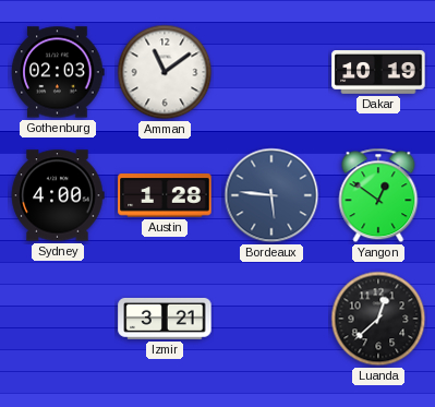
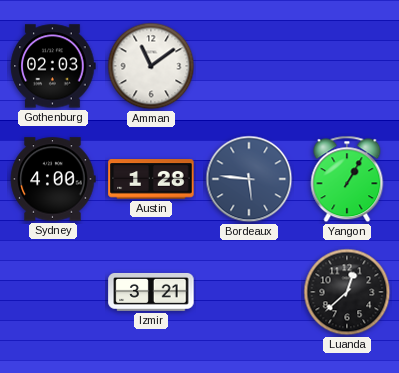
Dakar: 10:19 -> none
Yangon: 12:51 -> 1:05
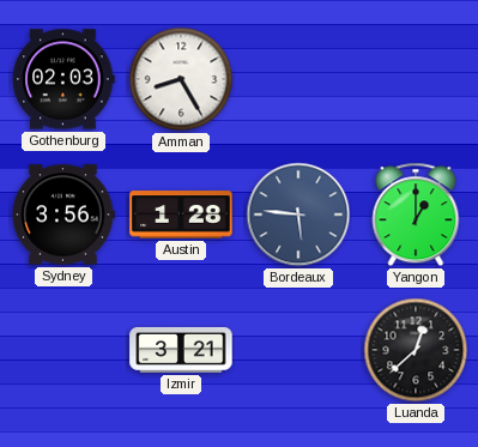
Amman: 11:09 -> 8:25
Sydney: 4:00 -> 3:56
Yangon: 1:05 -> 1:00
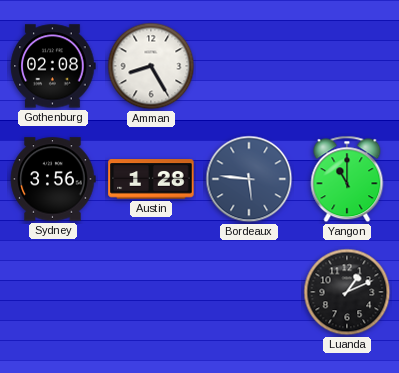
Gothenburg: 02:03 -> 02:08
Yangon: 1:00 -> 11:00
Izmir: 3:21 -> none
Luanda: 12:38 -> 1:11
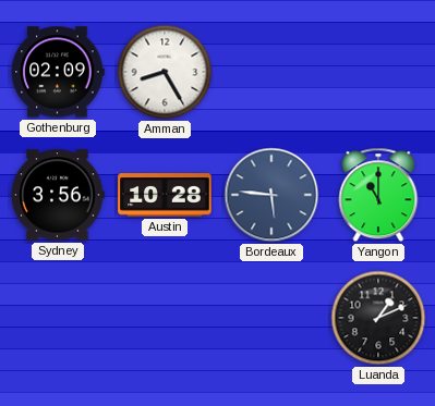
Gothenburg: 02:08 -> 02:09
Austin: 1:28 -> 10:28
